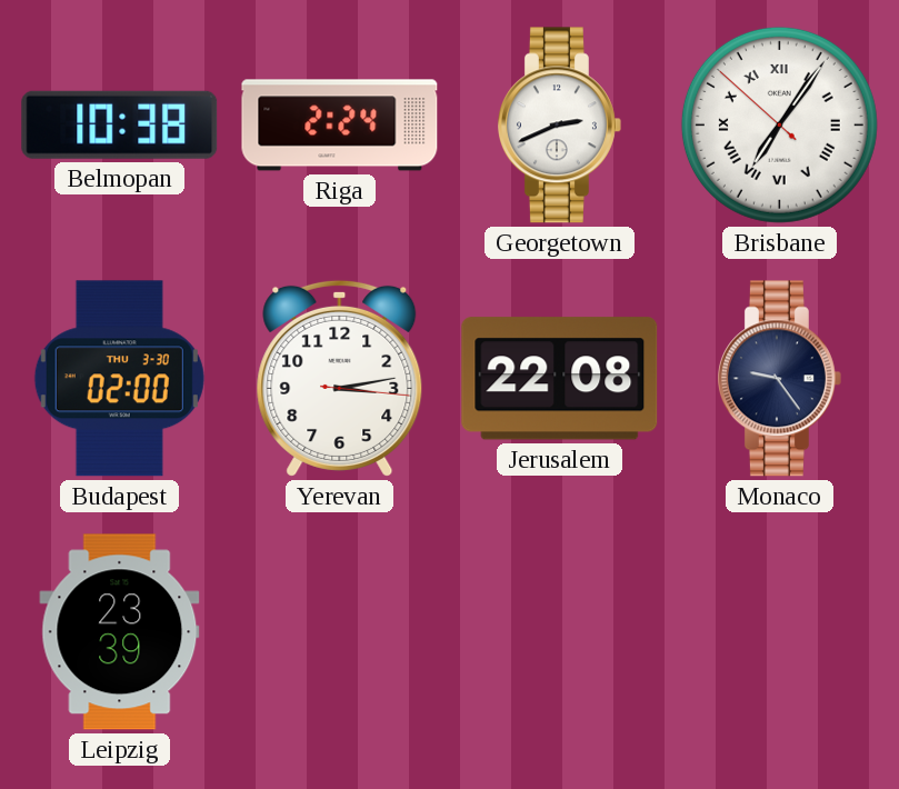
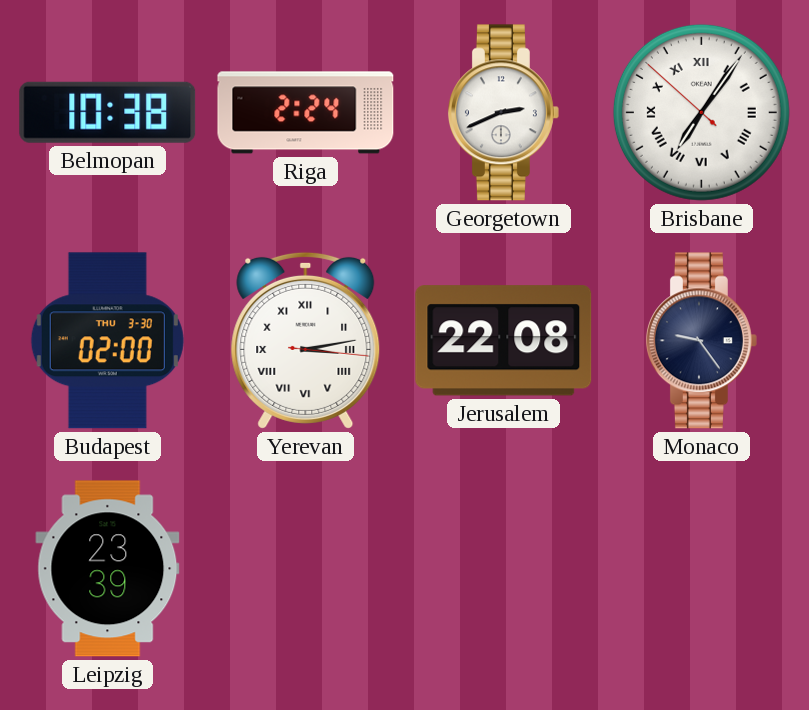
Yerevan numerals: Arabic -> Roman
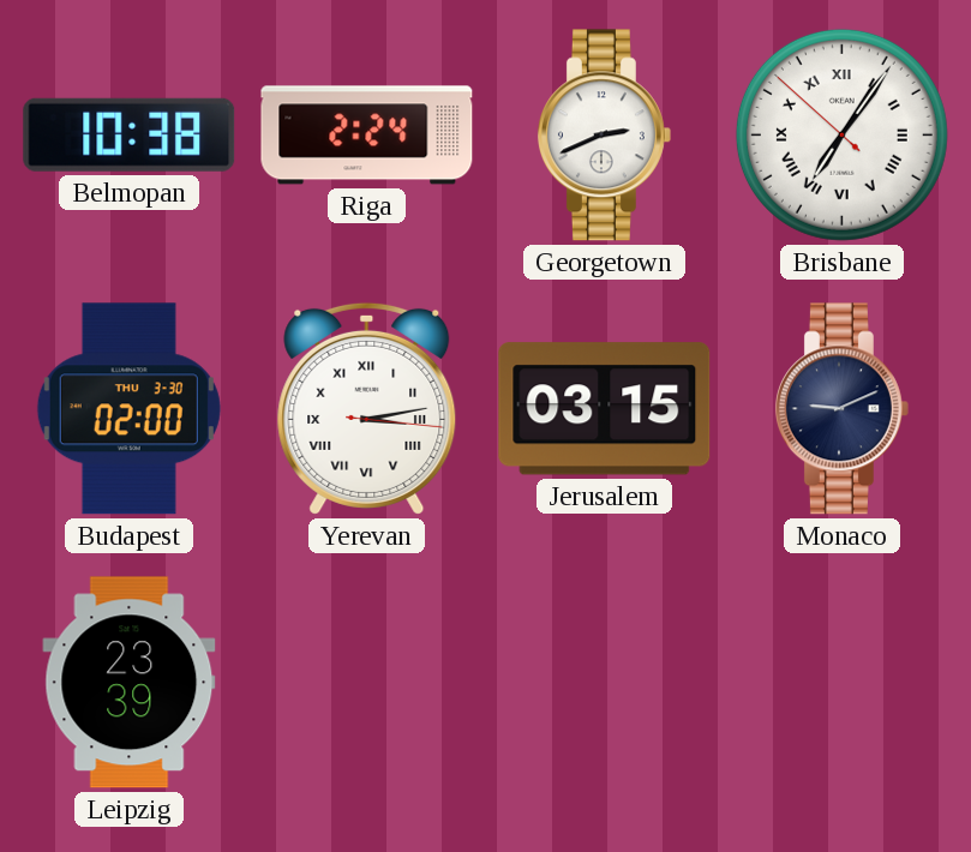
Jerusalem: 22:08 -> 03:15
Monaco: 9:24 -> 9:11
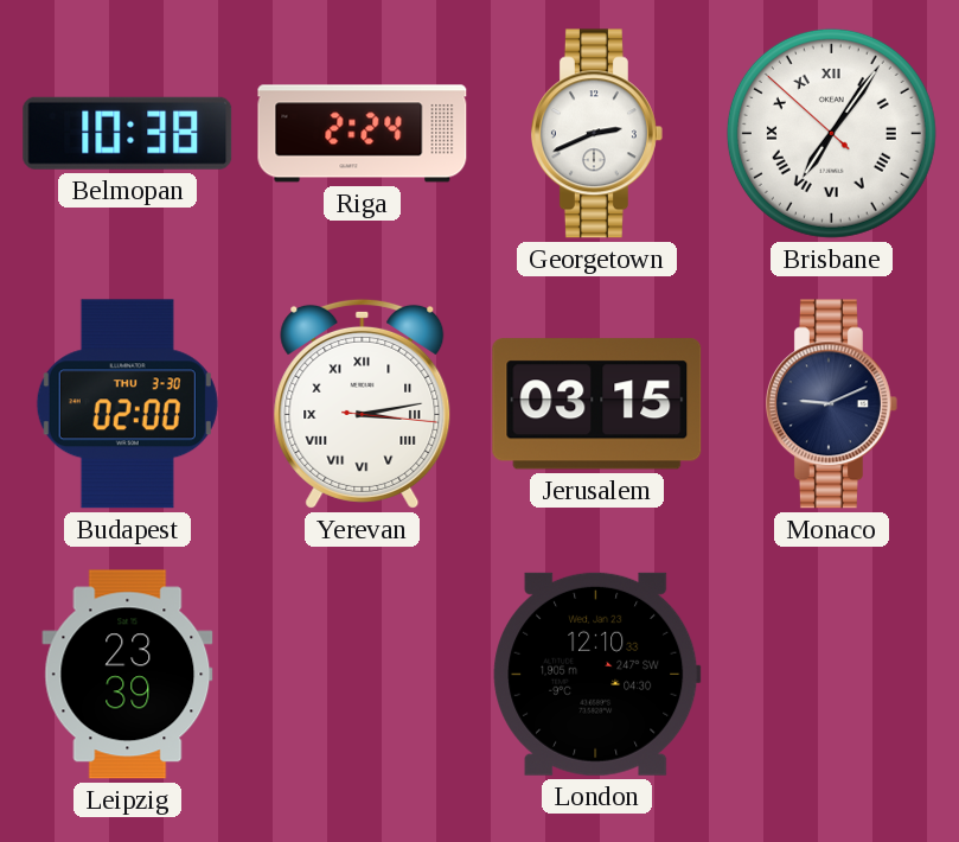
London: none -> 12:10
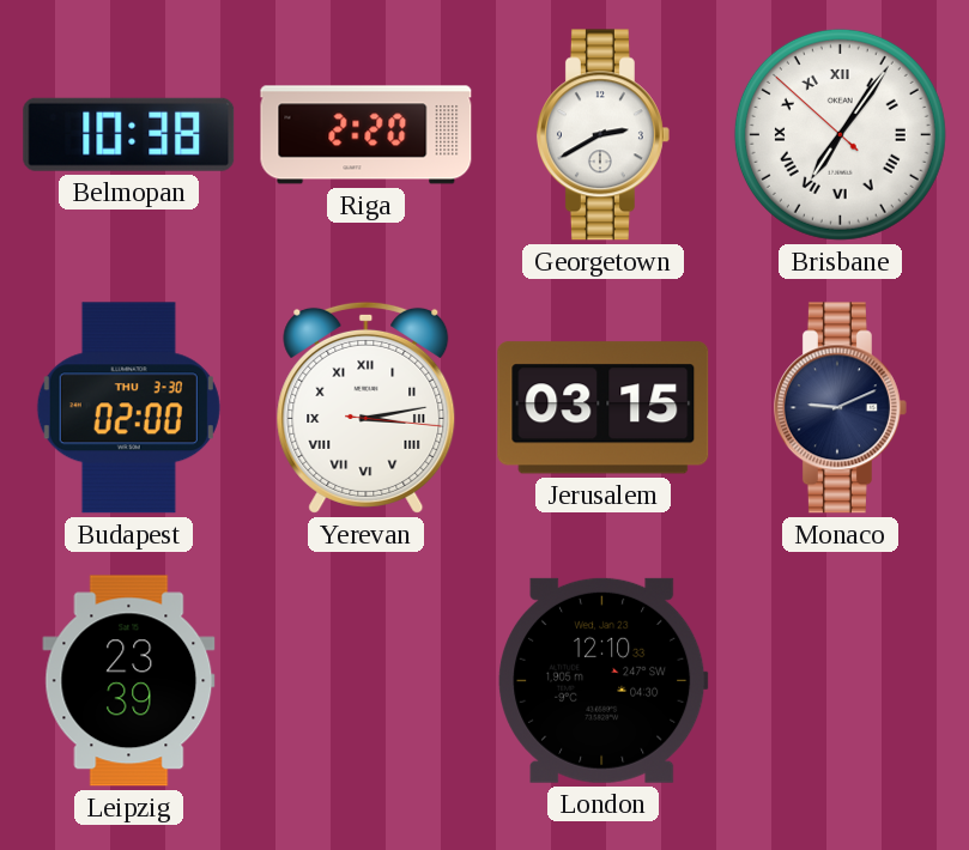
Riga: 2:24 -> 2:20
Georgetown: 2:41 -> 2:40
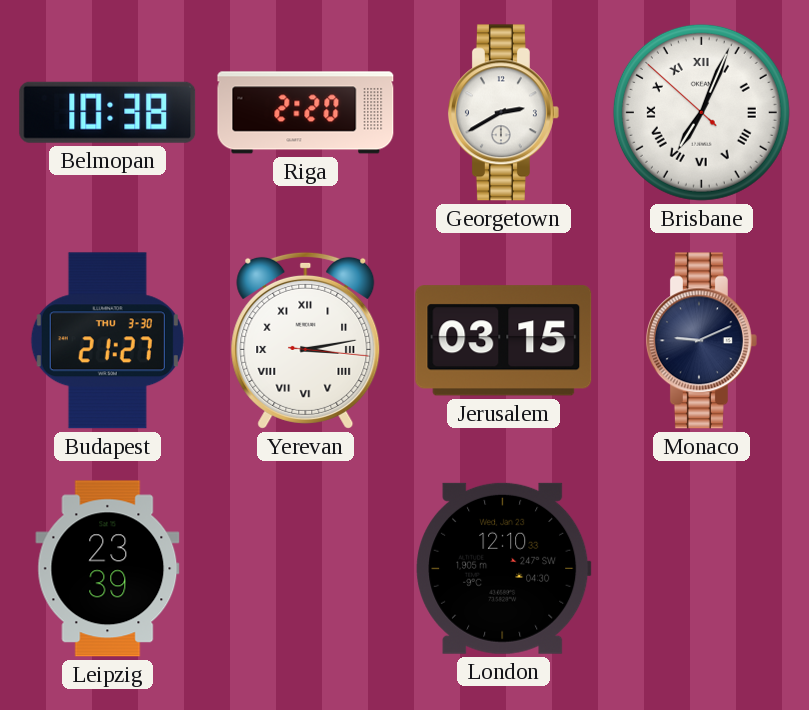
Brisbane: 7:05 -> 7:03
Budapest: 02:00 -> 21:27
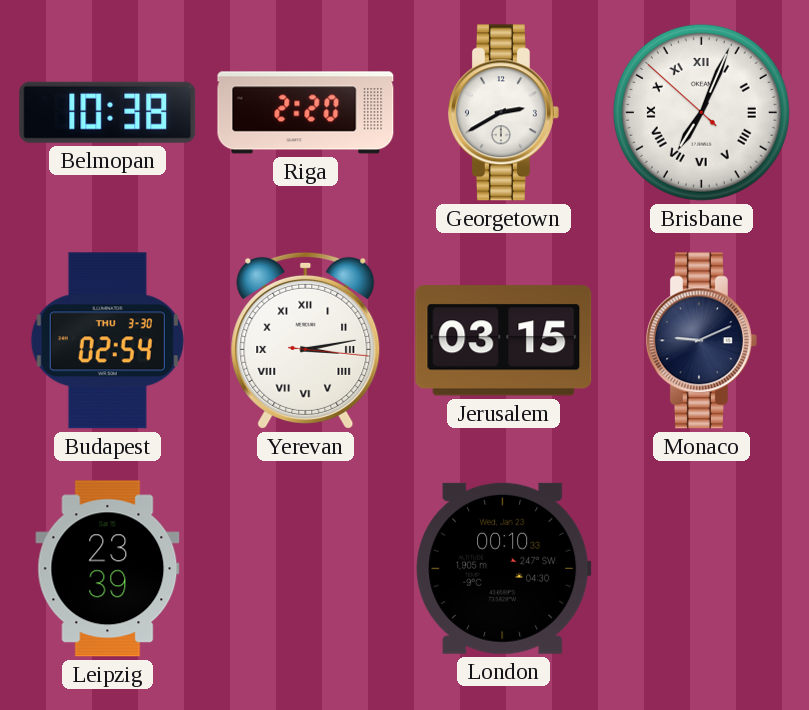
Budapest: 21:27 -> 02:54
London: 12:10 -> 00:10
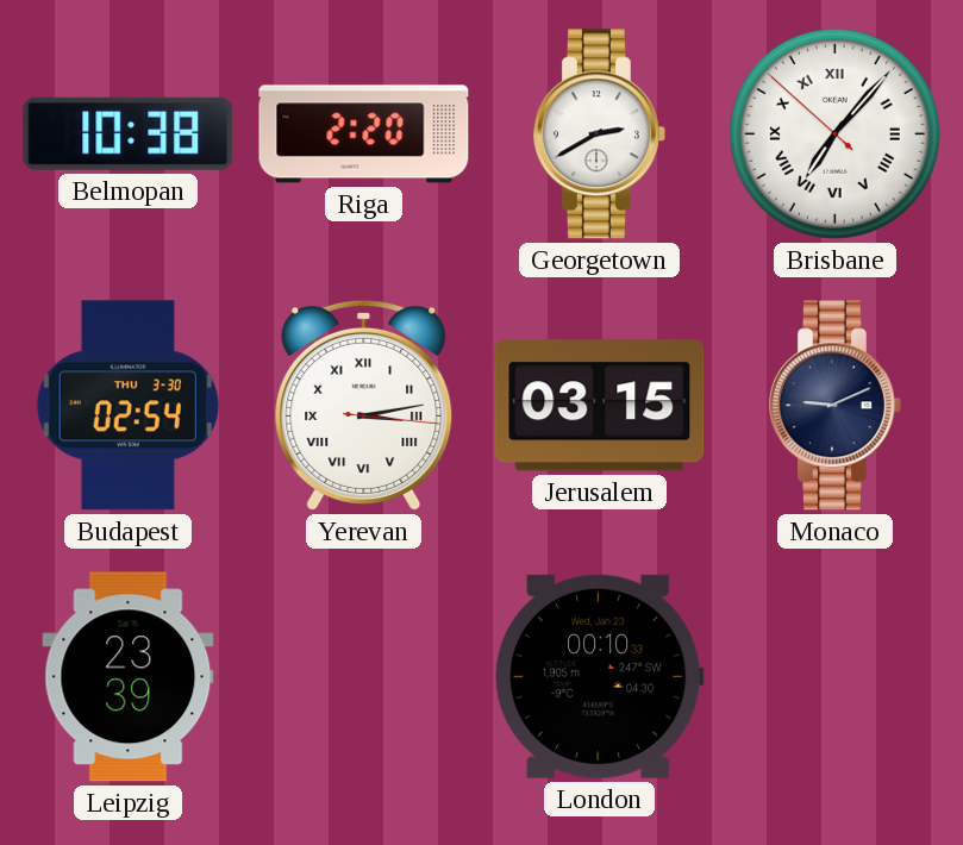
Brisbane: 7:03 -> 7:06
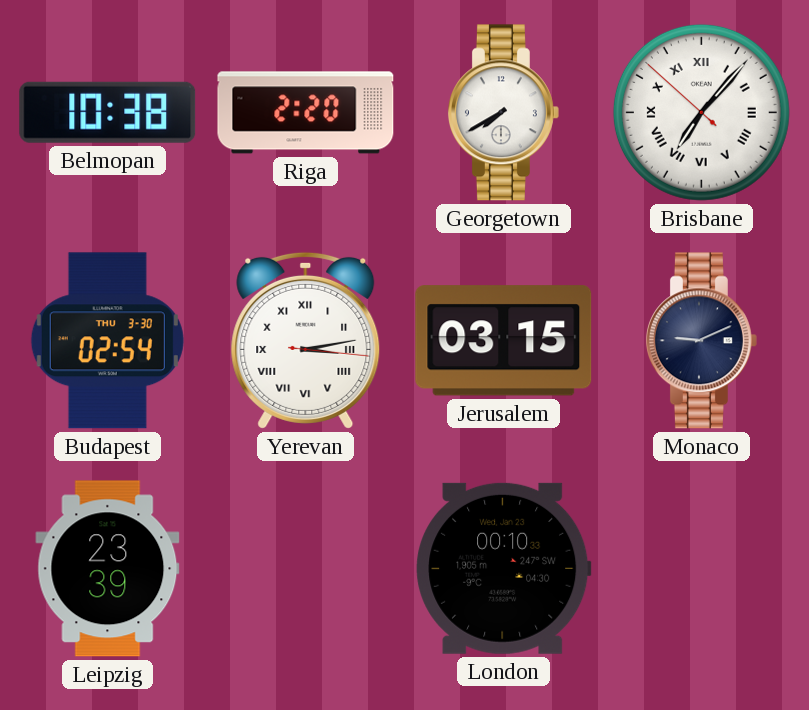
Georgetown: 2:40 -> 7:40
